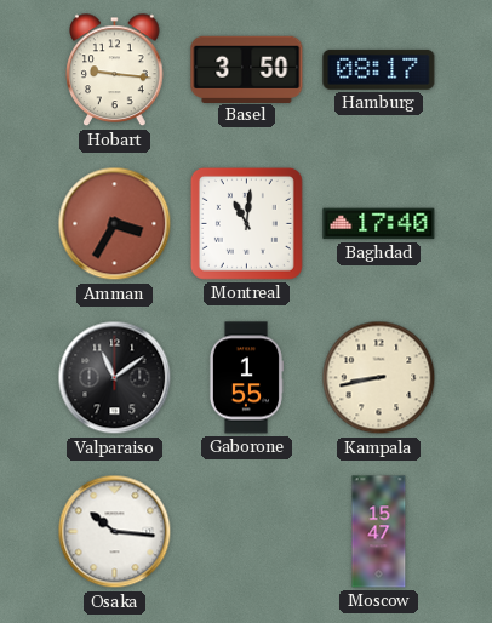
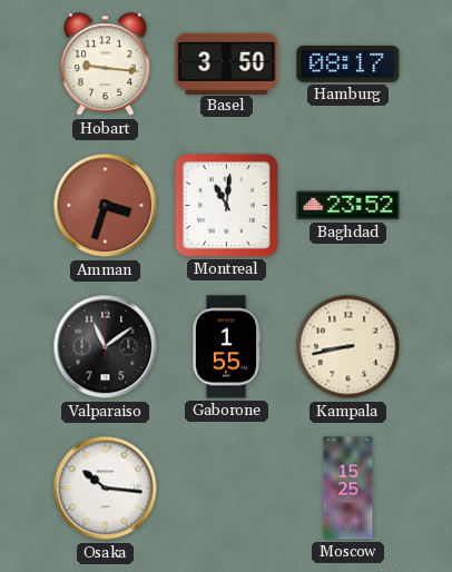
Amman: 3:35 -> 3:33
Baghdad: 17:40 -> 23:52
Moscow: 15:47 -> 15:25
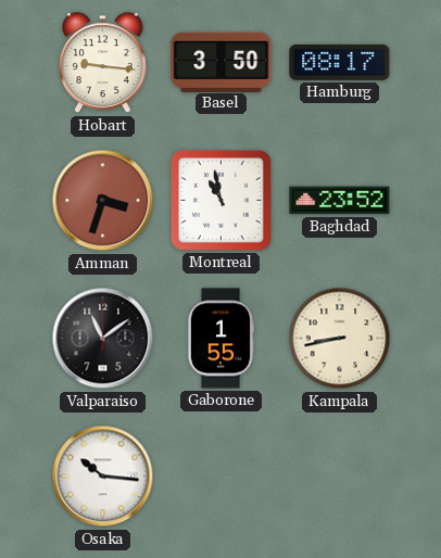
Montreal: 11:01 -> 10:58
Moscow: 15:25 -> none
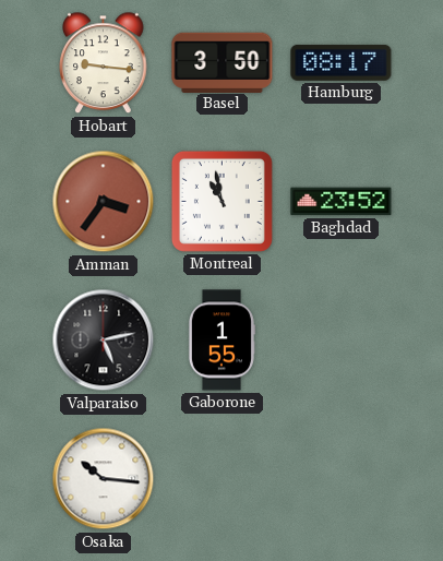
Amman: 3:33 -> 3:36
Valparaiso: 11:09 -> 5:13
Kampala: 8:43 -> none
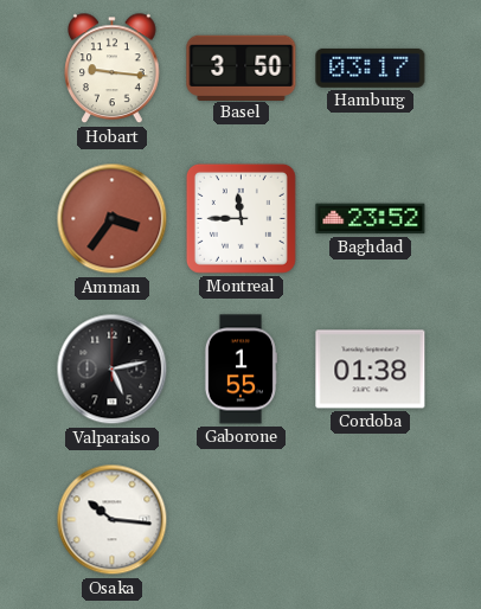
Hamburg: 08:17 -> 03:17
Montreal: 10:58 -> 11:45
Cordoba: none -> 01:38
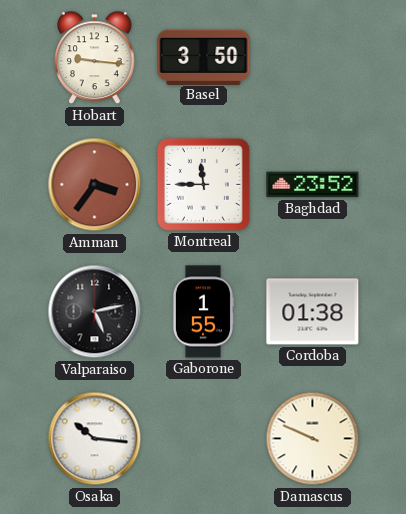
Hamburg: 03:17 -> none
Damascus: none -> 9:49
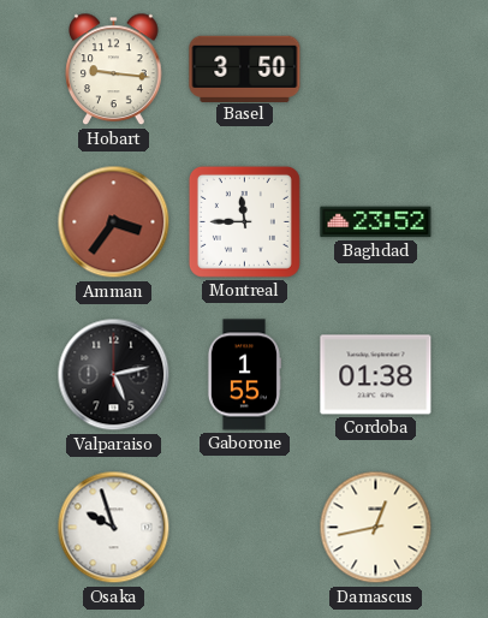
Osaka: 10:16 -> 9:57
Damascus: 9:49 -> 12:43
